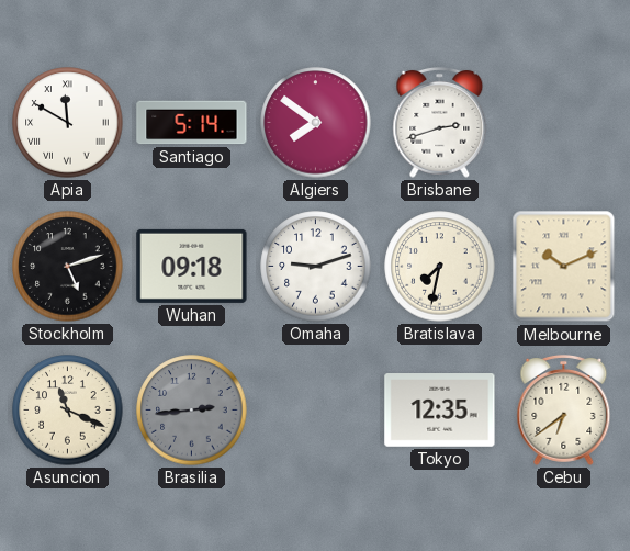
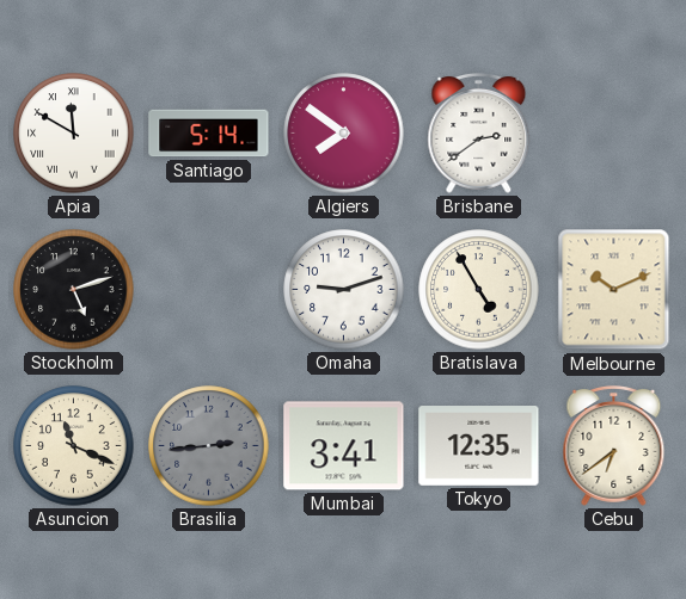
Brisbane: 2:42 -> 2:39
Wuhan: 09:18 -> none
Bratislava: 7:32 -> 4:55
Mumbai: none -> 3:41
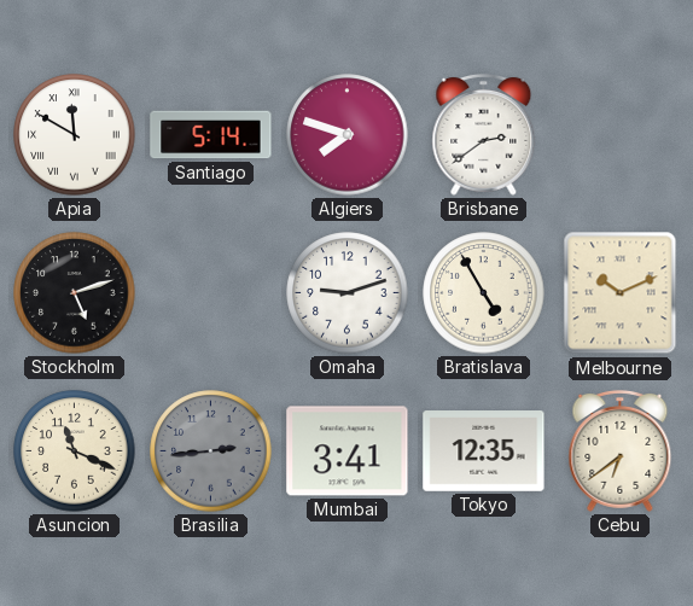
Algiers: 7:51 -> 7:48
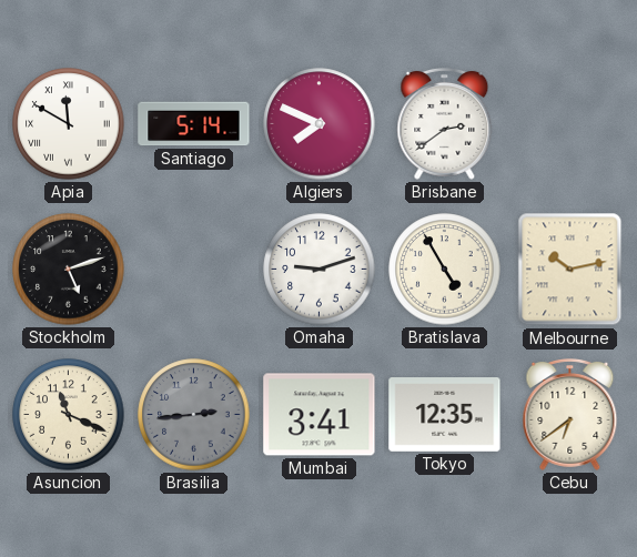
Algiers: 7:48 -> 7:49
Melbourne: 10:11 -> 10:13
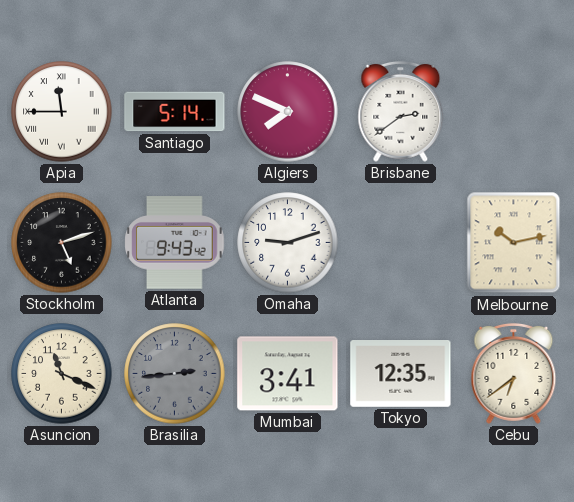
Apia: 11:50 -> 11:45
Atlanta: none -> 9:43
Bratislava: 4:55 -> none
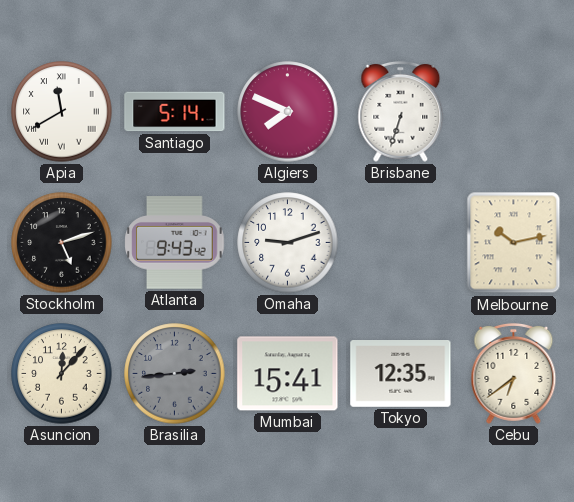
Apia: 11:45 -> 11:40
Brisbane: 2:39 -> 6:33
Asuncion: 11:19 -> 12:07
Mumbai: 3:41 -> 15:41
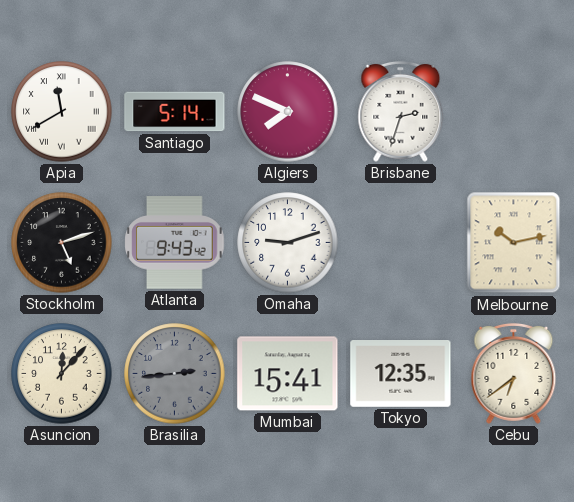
Brisbane: 6:33 -> 2:33
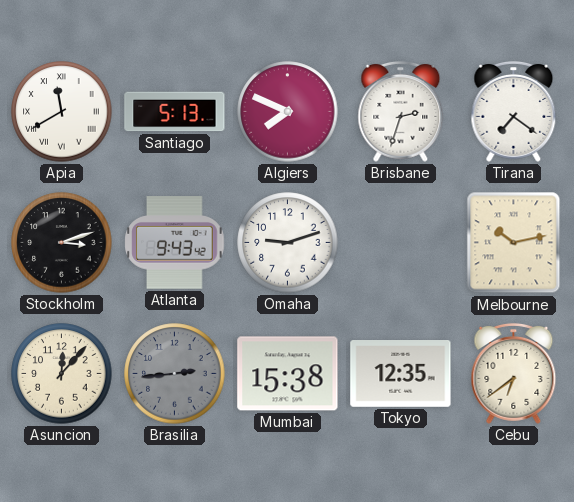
Santiago: 5:14 -> 5:13
Tirana: none -> 7:21
Stockholm: 5:12 -> 3:12
Mumbai: 15:41 -> 15:38
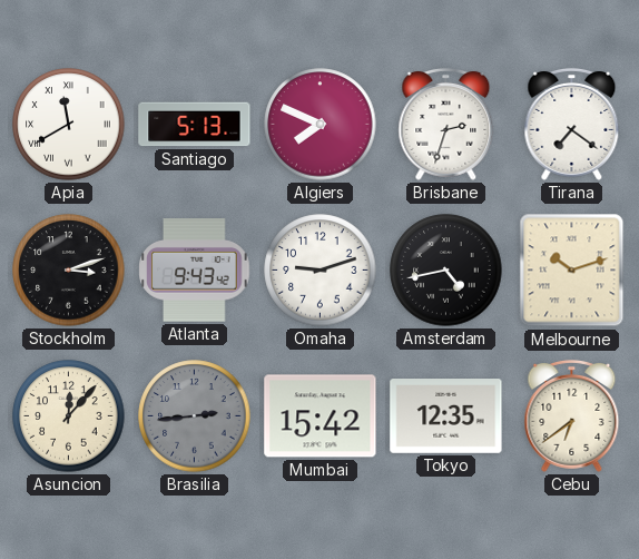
Amsterdam: none -> 4:43
Melbourne: 10:13 -> 10:12
Mumbai: 15:38 -> 15:42
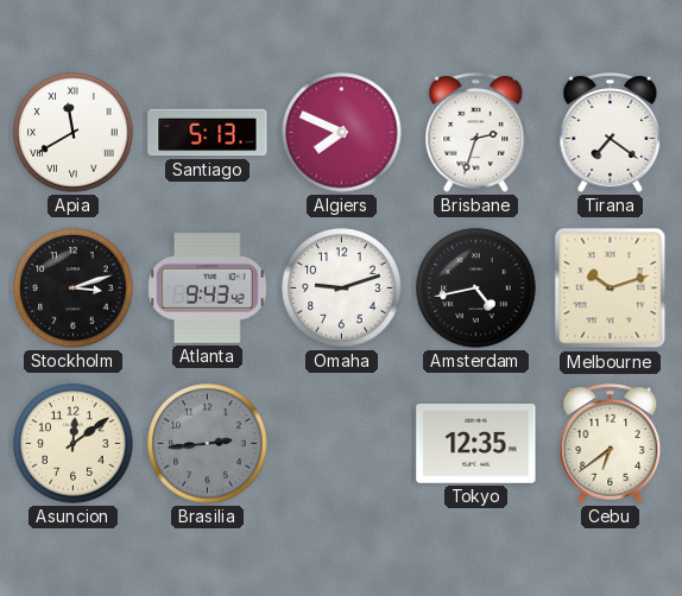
Asuncion: 12:07 -> 12:09
Mumbai: 15:42 -> none
